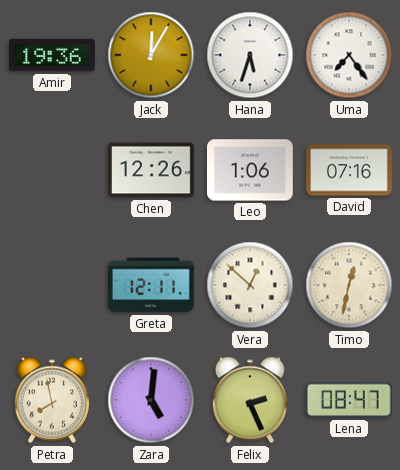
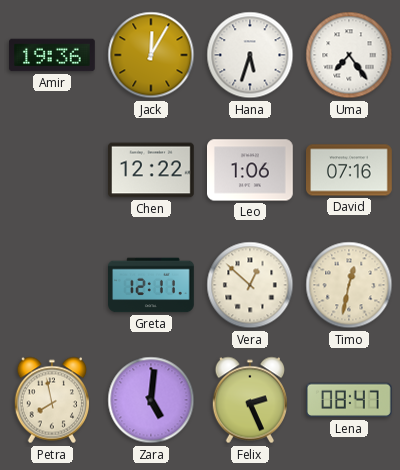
Chen: 12:26 -> 12:22
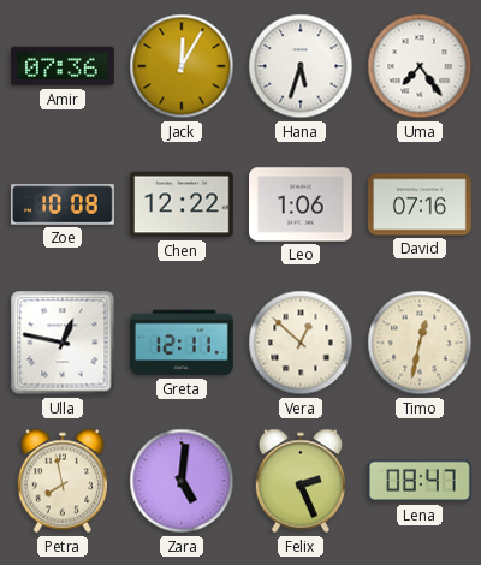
Amir: 19:36 -> 07:36
Zoe: none -> 10:08
Ulla: none -> 12:47
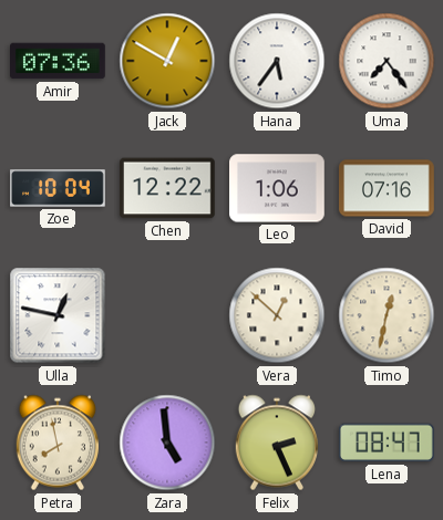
Jack: 12:05 -> 12:50
Hana: 5:33 -> 5:36
Zoe: 10:08 -> 10:04
Greta: 12:11 -> none
Zara: 5:01 -> 4:59
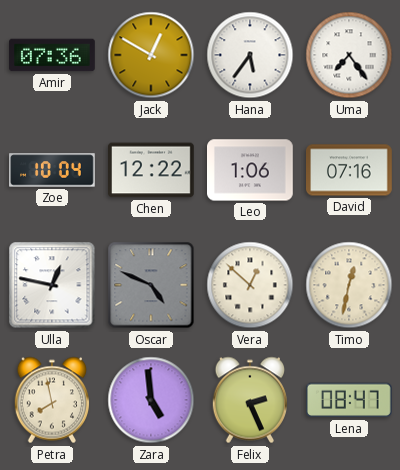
Oscar: none -> 4:49
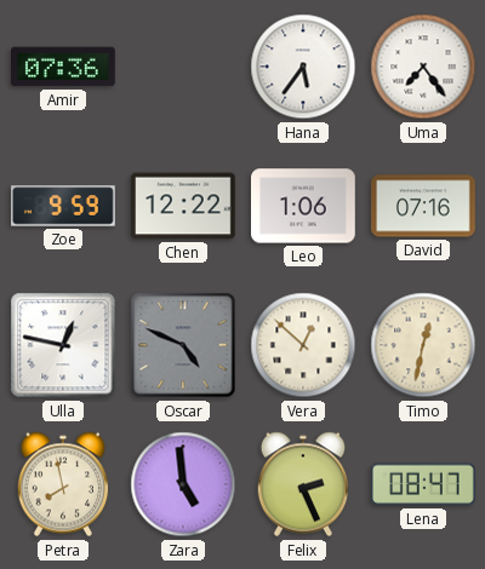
Jack: 12:50 -> none
Zoe: 10:04 -> 9:59
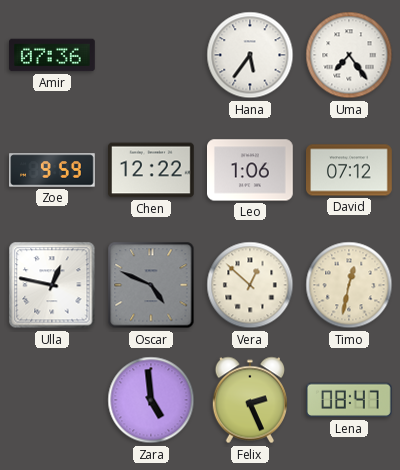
David: 07:16 -> 07:12
Petra: 7:58 -> none
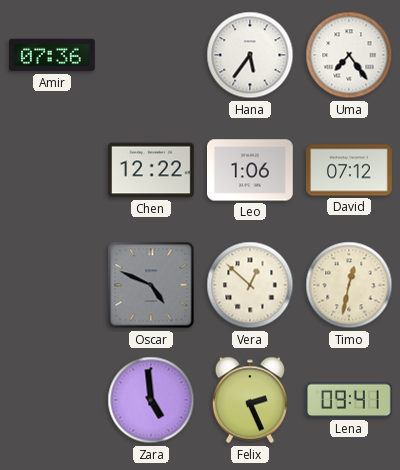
Zoe: 9:59 -> none
Ulla: 12:47 -> none
Lena: 08:47 -> 09:41
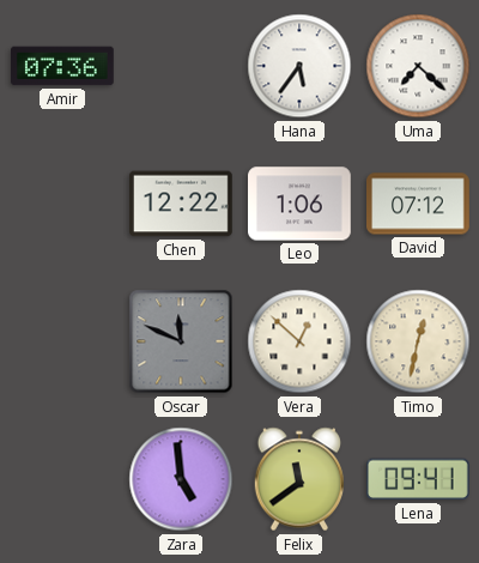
Uma: 7:24 -> 7:22
Oscar: 4:49 -> 11:49
Felix: 2:26 -> 11:39
